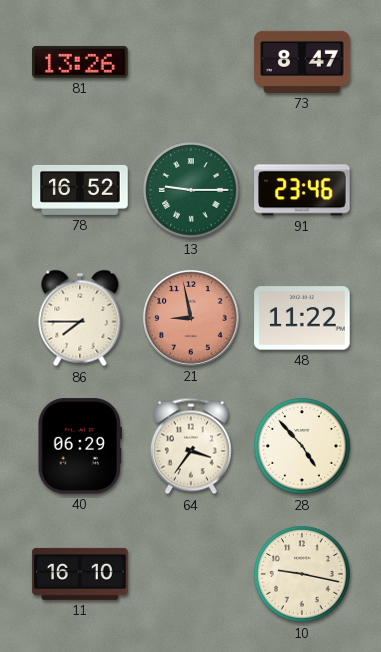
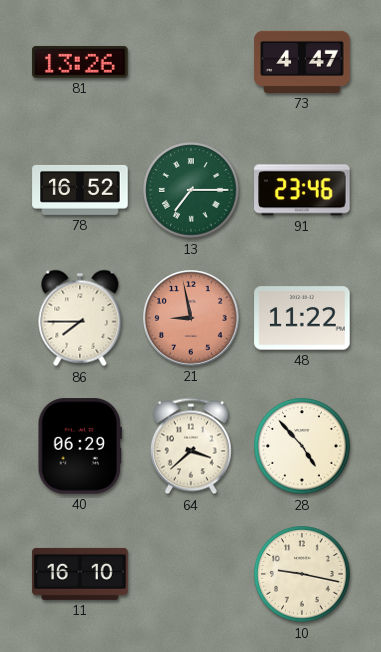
73: 8:47 -> 4:47
13: 9:15 -> 7:15
64: 3:36 -> 3:38
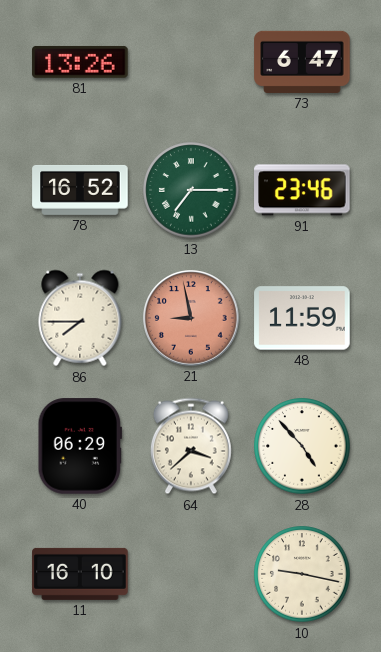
73: 4:47 -> 6:47
48: 11:22 -> 11:59
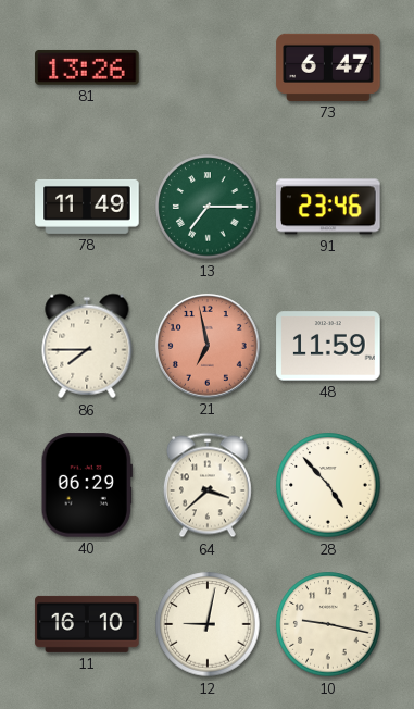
78: 16:52 -> 11:49
21: 8:58 -> 6:58
12: none -> 9:02
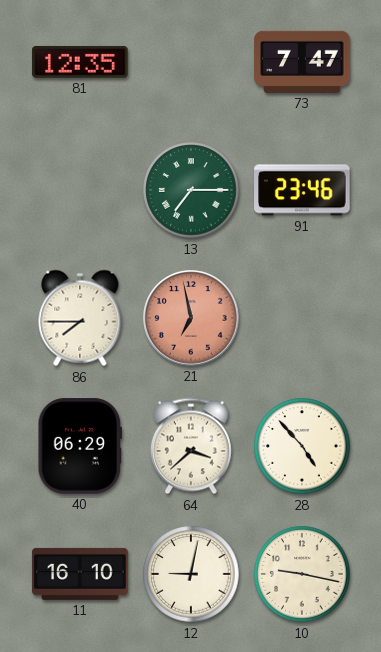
81: 13:26 -> 12:35
73: 6:47 -> 7:47
78: 11:49 -> none
48: 11:59 -> none
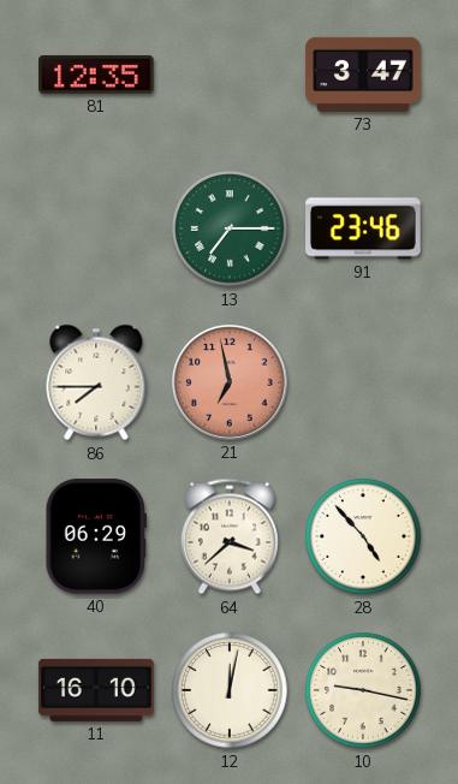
73: 7:47 -> 3:47
12: 9:02 -> 12:02
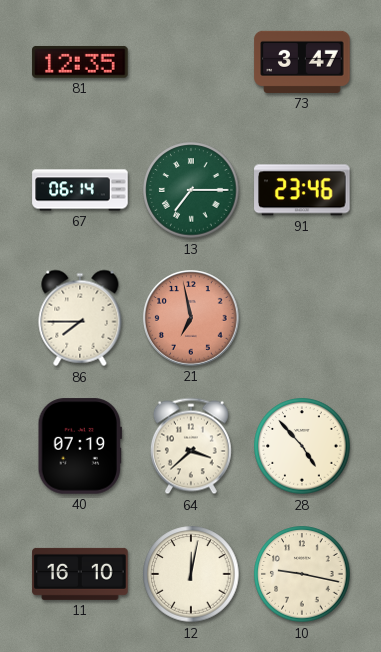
67: none -> 06:14
40: 06:29 -> 07:19
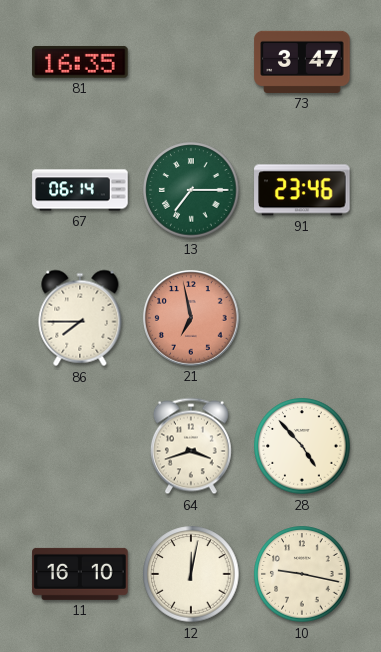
81: 12:35 -> 16:35
40: 07:19 -> none
64: 3:38 -> 3:42
